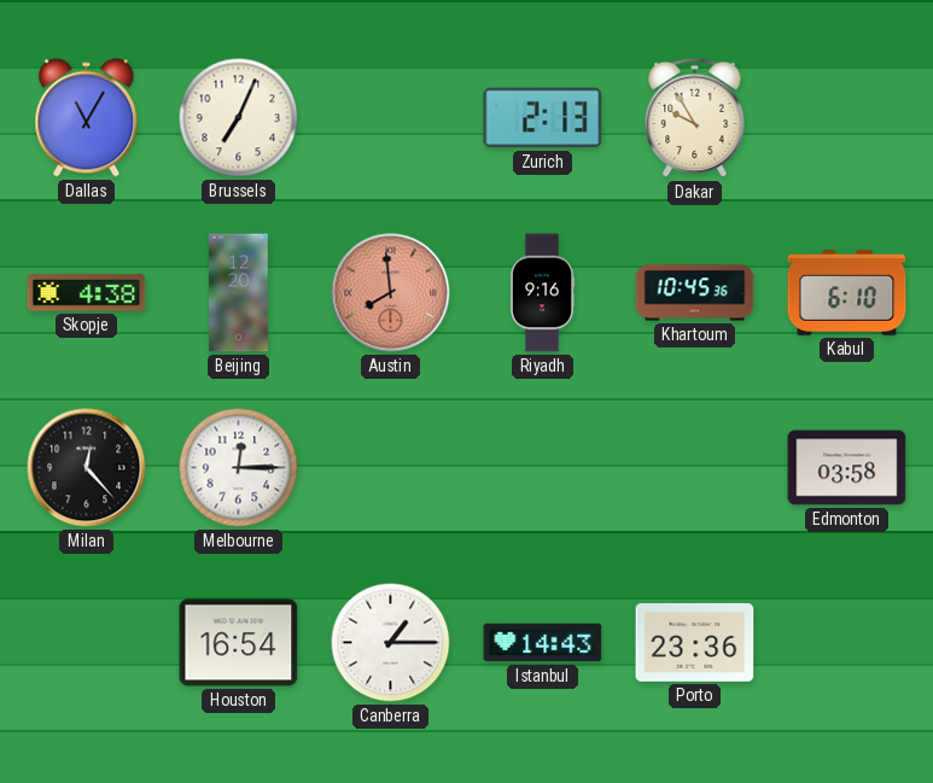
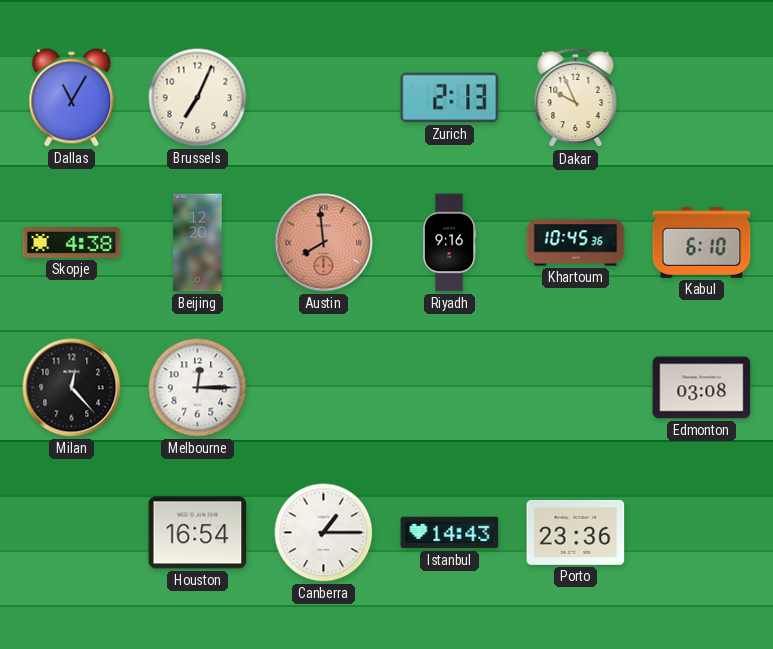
Dakar: 9:55 -> 9:56
Edmonton: 03:58 -> 03:08
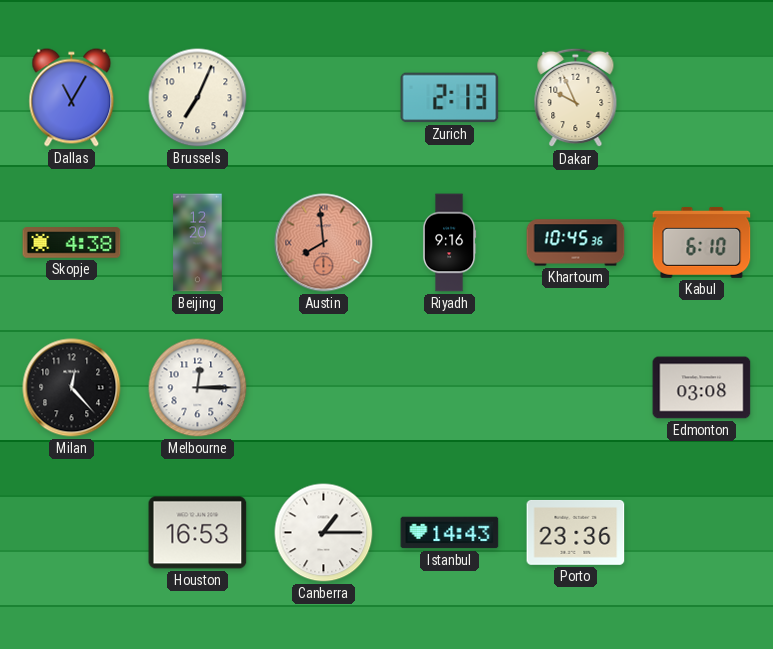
Houston: 16:54 -> 16:53
